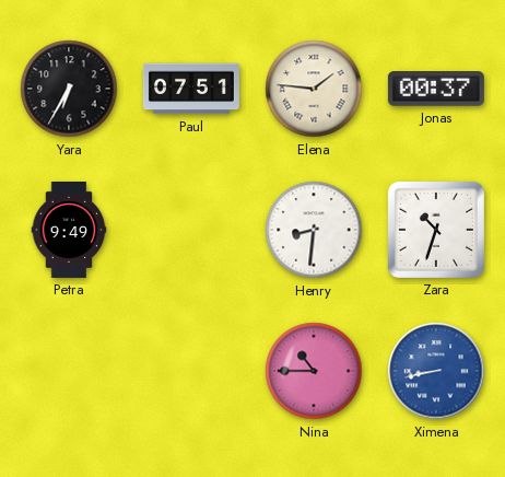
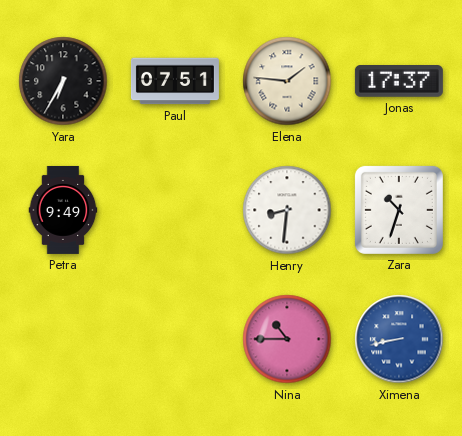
Jonas: 00:37 -> 17:37
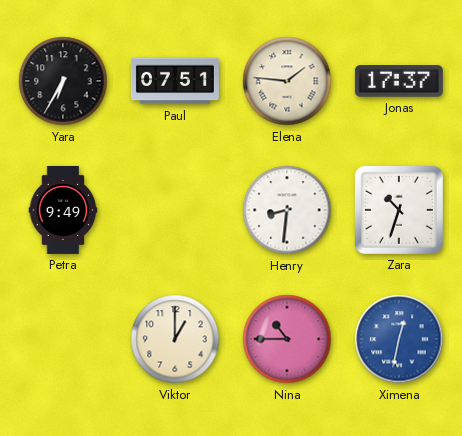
Viktor: none -> 1:00
Ximena: 8:43 -> 12:32
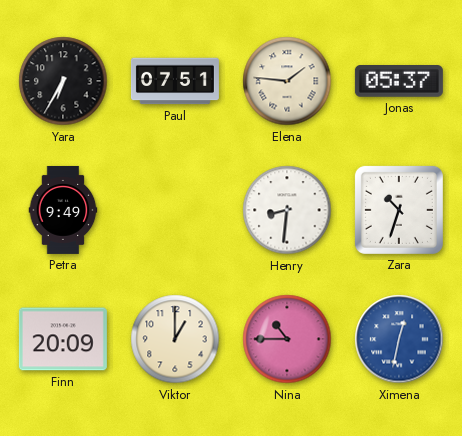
Jonas: 17:37 -> 05:37
Finn: none -> 20:09
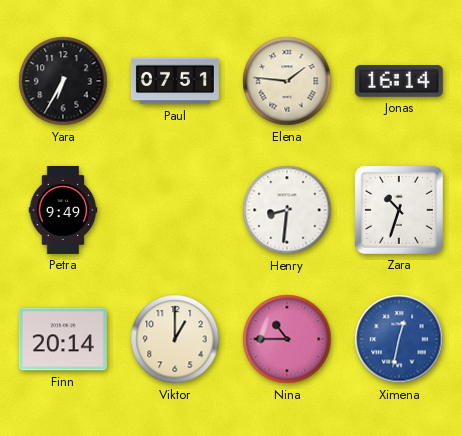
Jonas: 05:37 -> 16:14
Finn: 20:09 -> 20:14
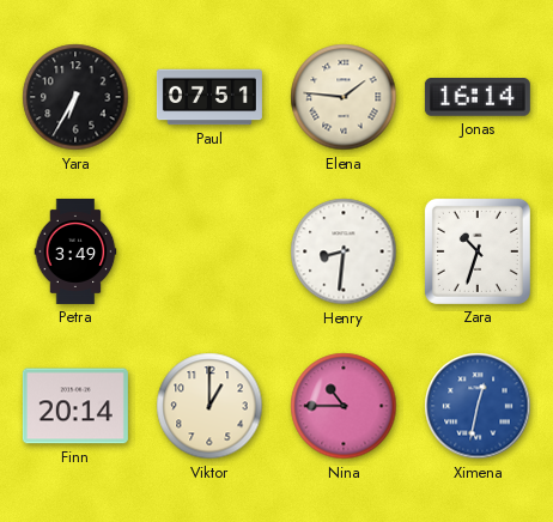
Petra: 9:49 -> 3:49
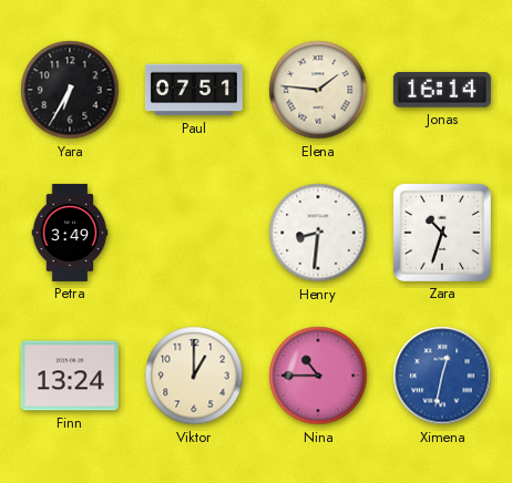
Finn: 20:14 -> 13:24
